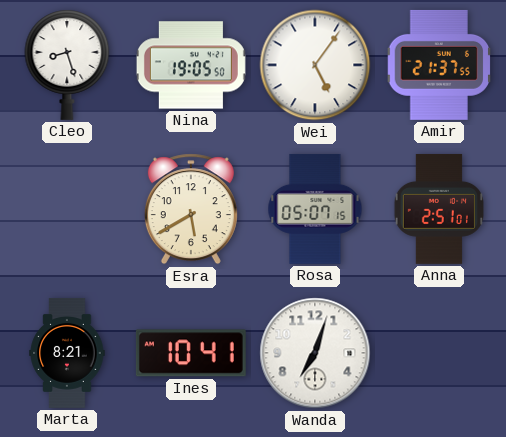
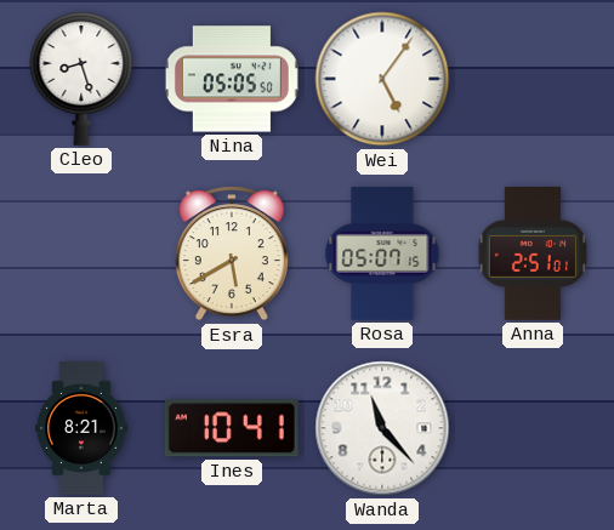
Nina: 19:05 -> 05:05
Amir: 21:37 -> none
Wanda: 7:03 -> 11:23
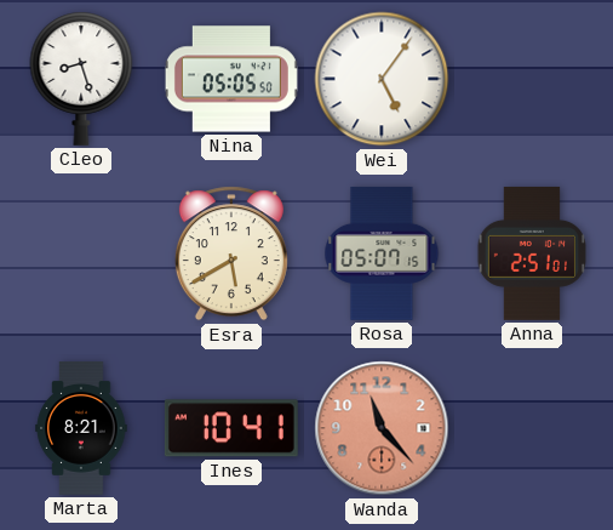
Wanda dial: white -> salmon
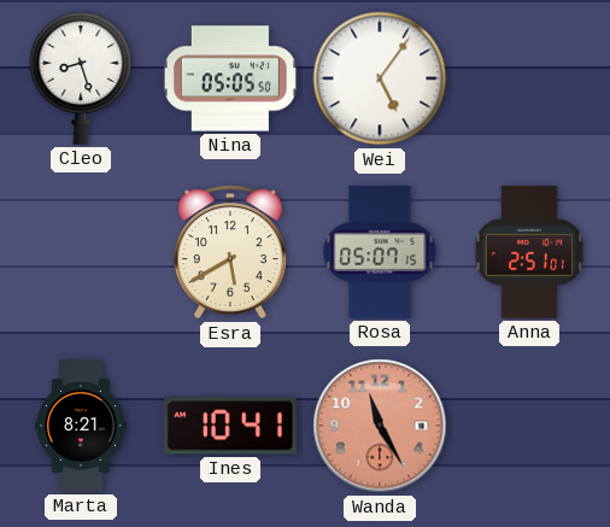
Wanda: 11:23 -> 11:25
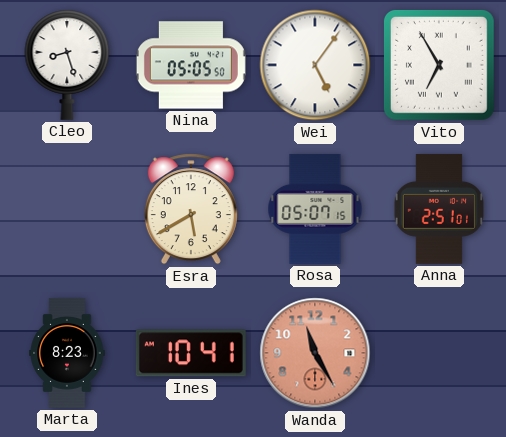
Vito: none -> 6:55
Marta: 8:21 -> 8:23
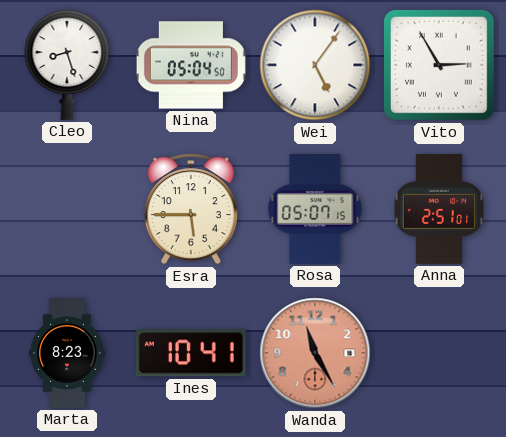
Nina: 05:05 -> 05:04
Vito: 6:55 -> 2:55
Esra: 5:40 -> 5:45
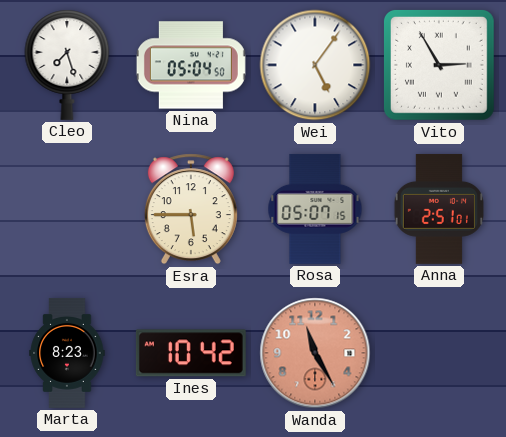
Cleo: 8:27 -> 7:27
Ines: 10:41 -> 10:42
